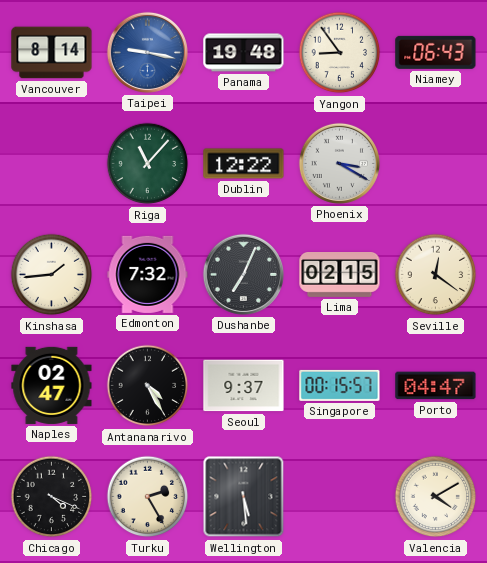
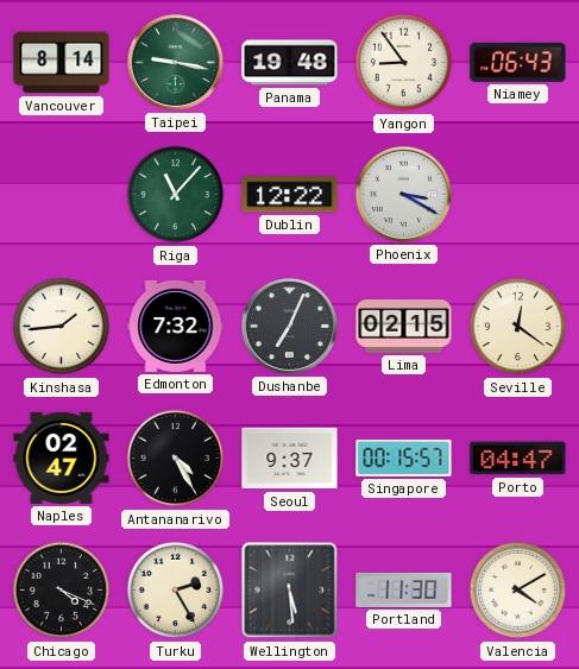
Taipei dial: blue -> green
Portland: none -> 11:30
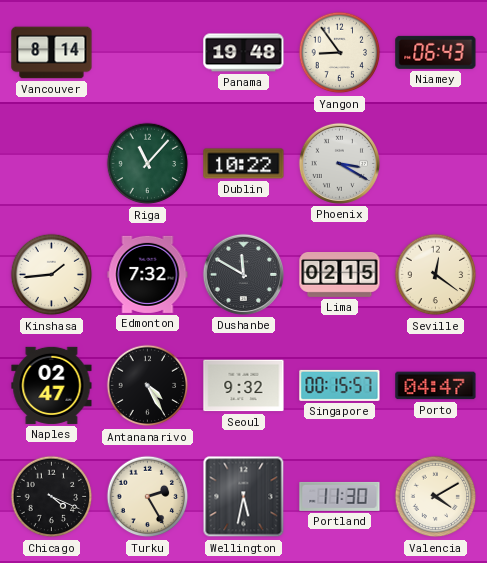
Taipei: 9:17 -> none
Dublin: 12:22 -> 10:22
Dushanbe: 7:04 -> 11:50
Seoul: 9:37 -> 9:32
Wellington: 5:29 -> 5:32
